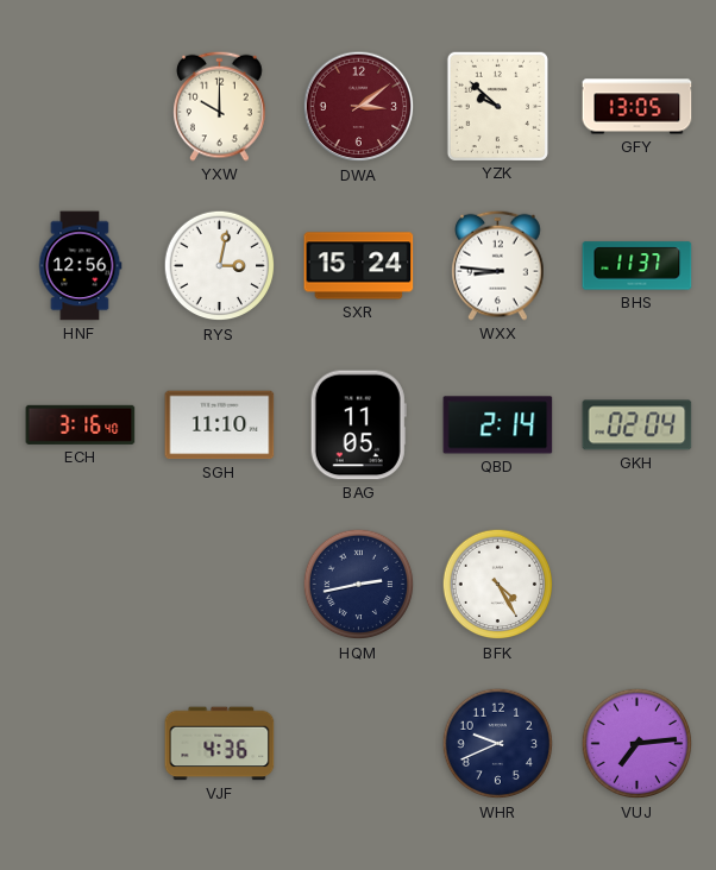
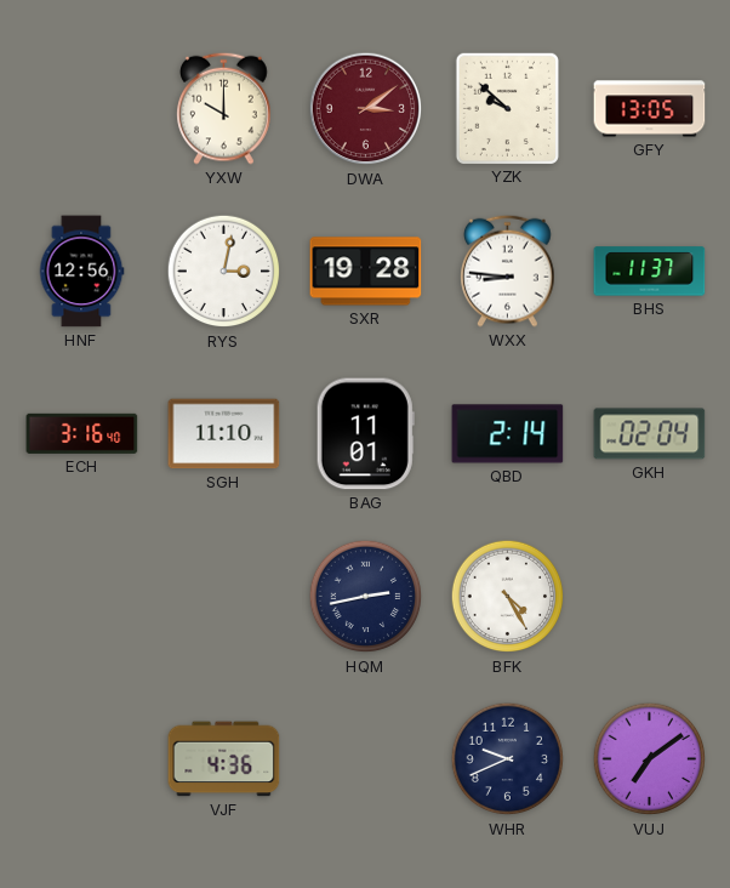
SXR: 15:24 -> 19:28
BAG: 11:05 -> 11:01
VUJ: 7:14 -> 7:09
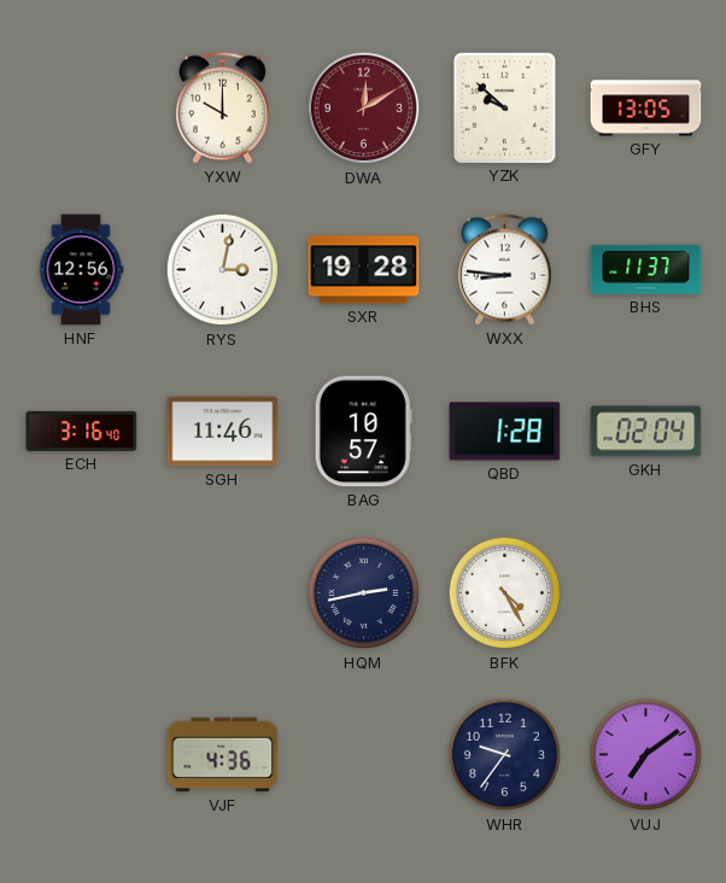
DWA: 3:09 -> 12:10
SGH: 11:10 -> 11:46
BAG: 11:01 -> 10:57
QBD: 2:14 -> 1:28
WHR: 9:41 -> 9:36
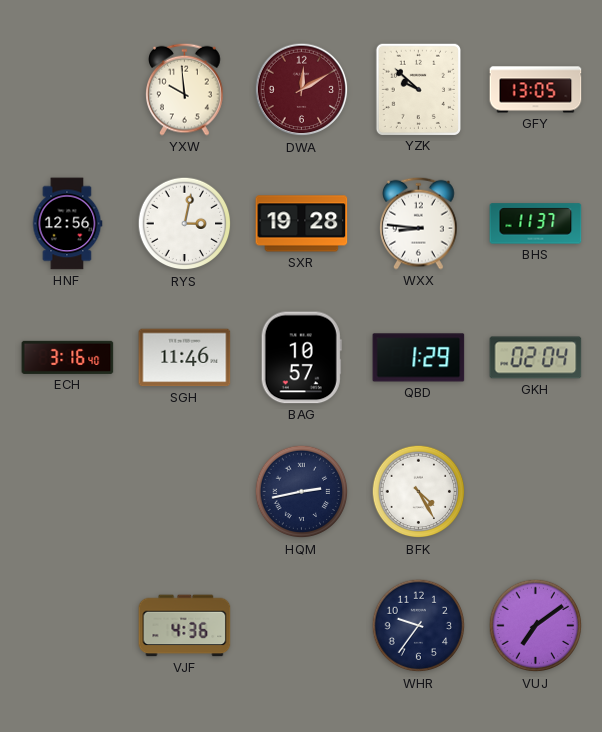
YXW: 10:00 -> 9:59
QBD: 1:28 -> 1:29
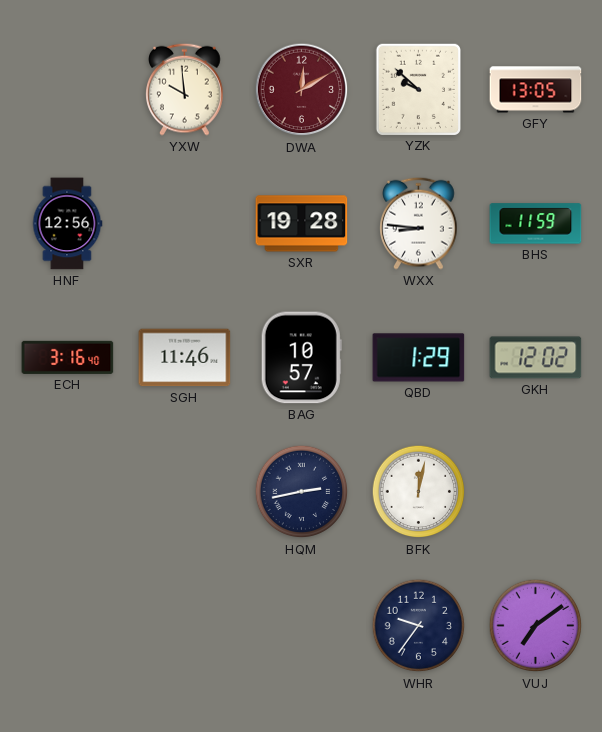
RYS: 3:02 -> none
BHS: 11:37 -> 11:59
GKH: 02:04 -> 12:02
BFK: 4:25 -> 12:02
VJF: 4:36 -> none
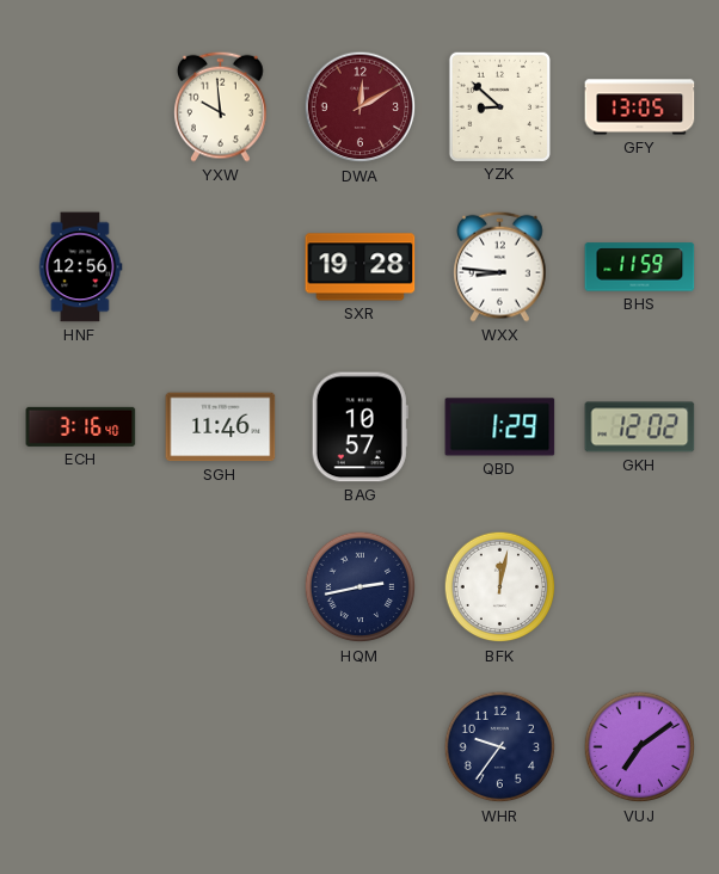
YZK: 9:52 -> 8:52
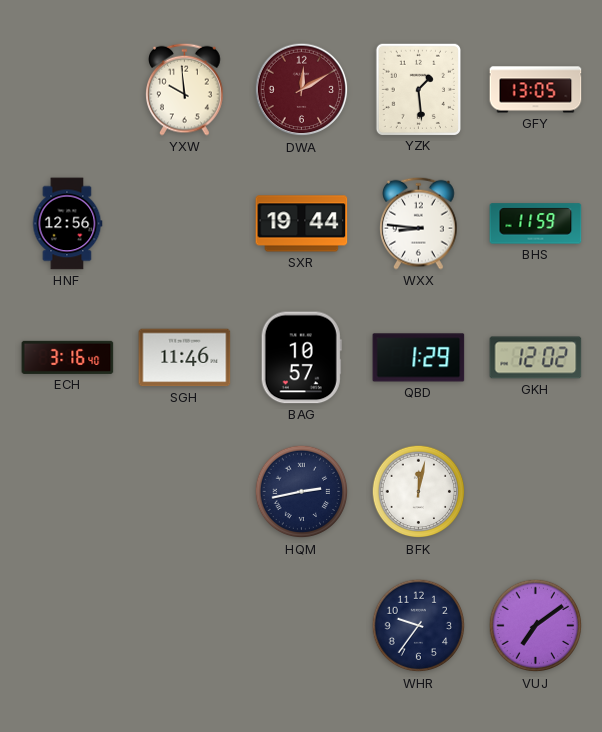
YZK: 8:52 -> 1:29
SXR: 19:28 -> 19:44
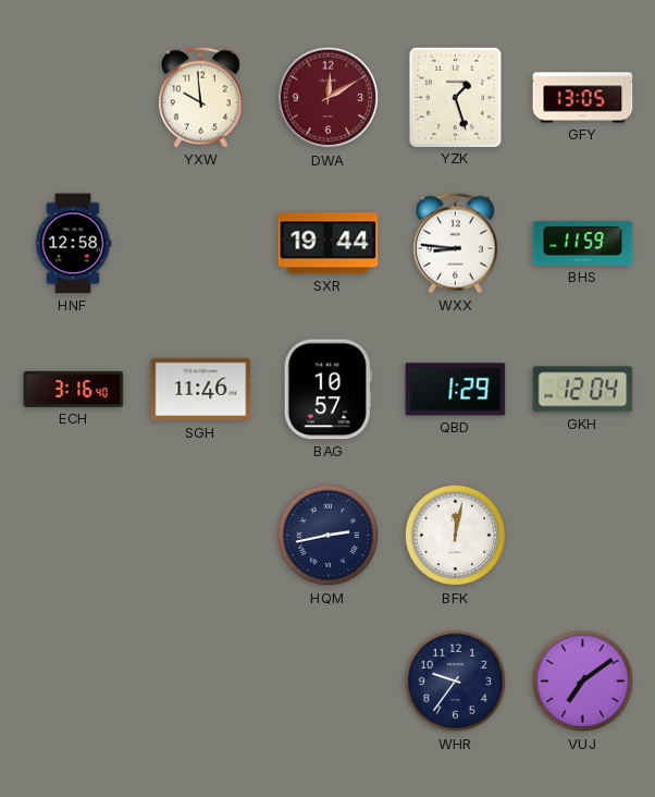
YZK: 1:29 -> 1:27
HNF: 12:56 -> 12:58
GKH: 12:02 -> 12:04
